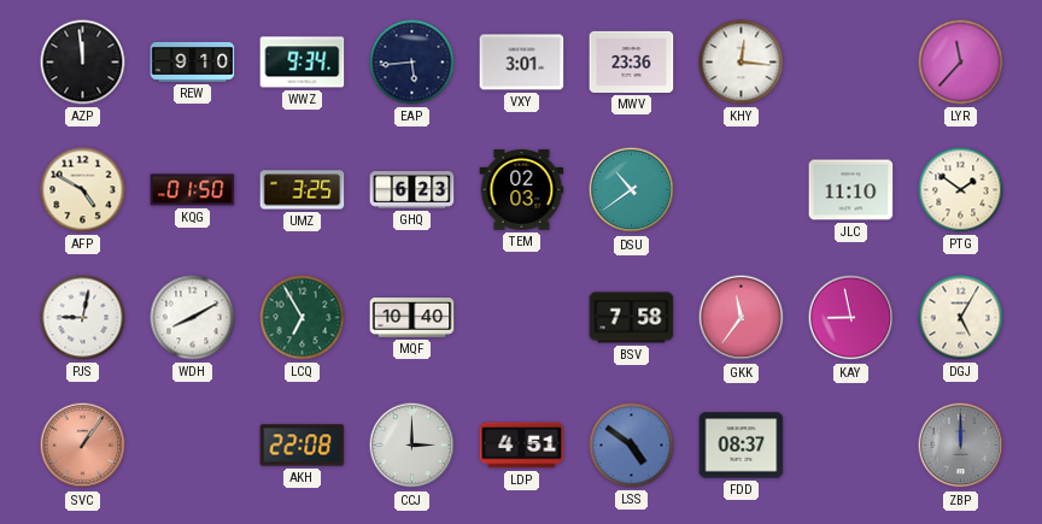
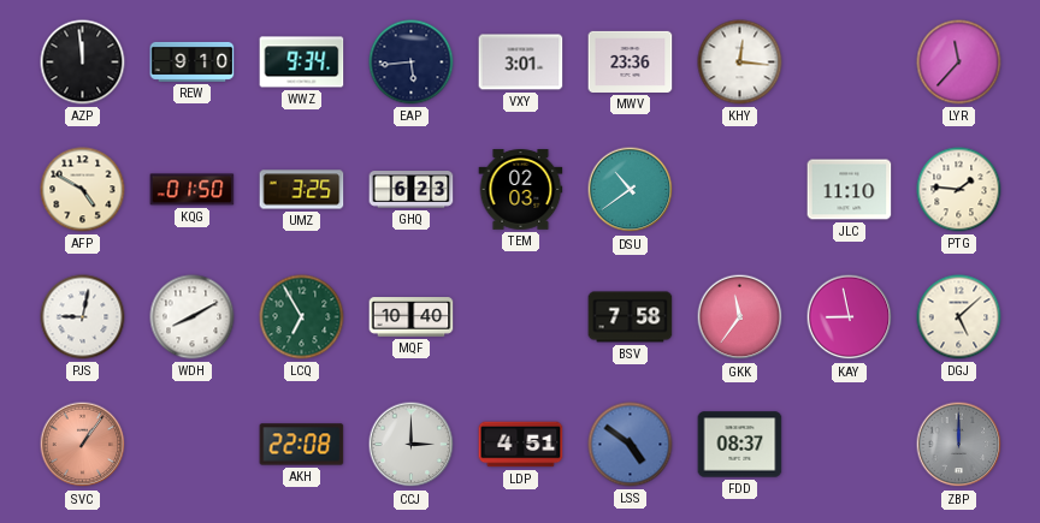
PTG: 1:51 -> 1:46
DGJ: 5:05 -> 5:08
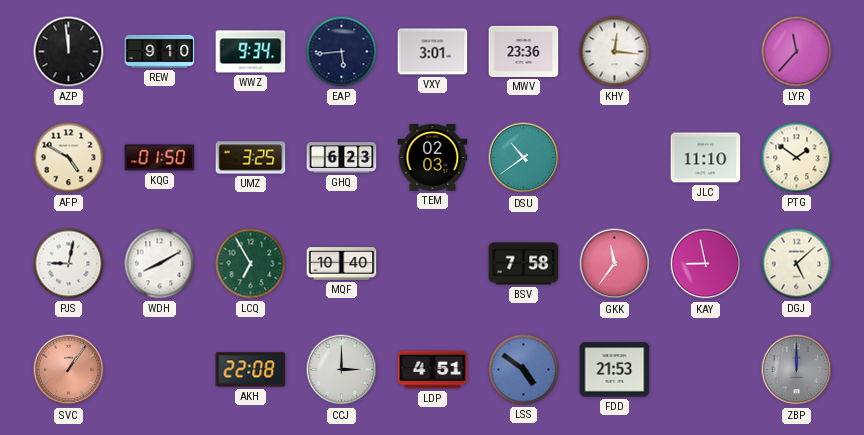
PTG: 1:46 -> 1:51
FDD: 08:37 -> 21:53
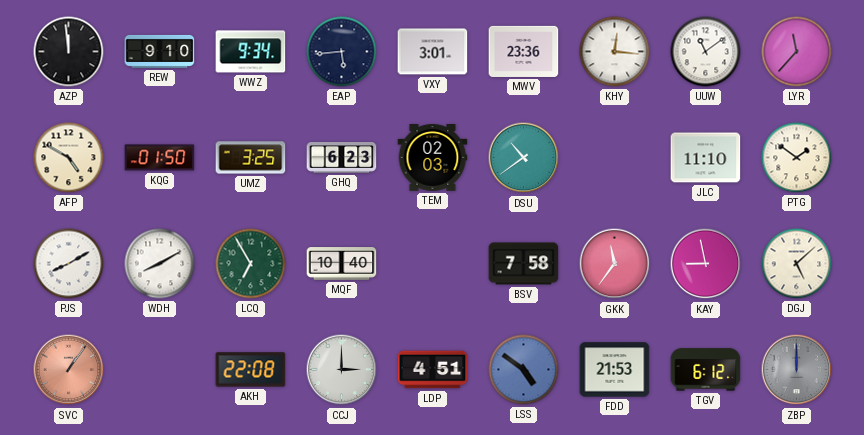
UUW: none -> 11:09
PJS: 9:02 -> 8:10
TGV: none -> 6:12
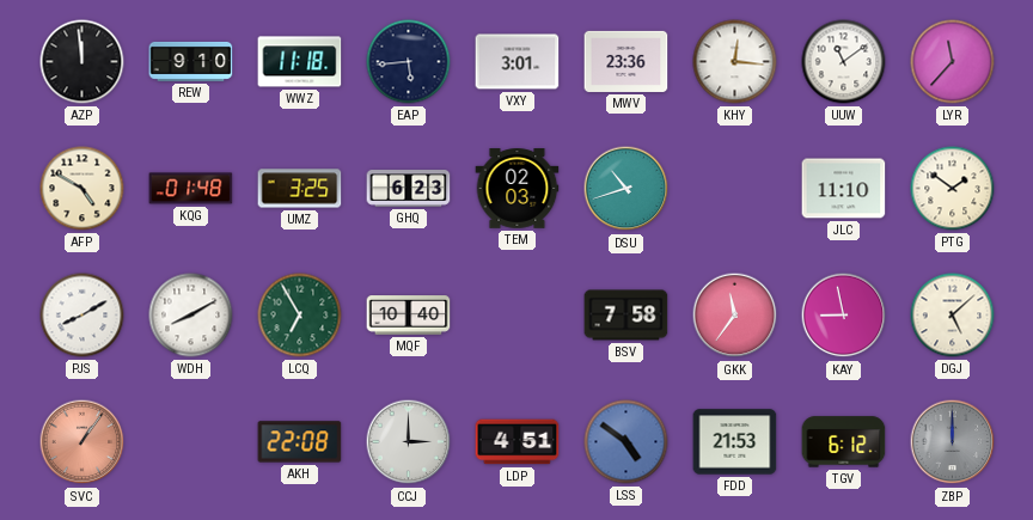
WWZ: 9:34 -> 11:18
KQG: 01:50 -> 01:48
DSU: 10:39 -> 10:42
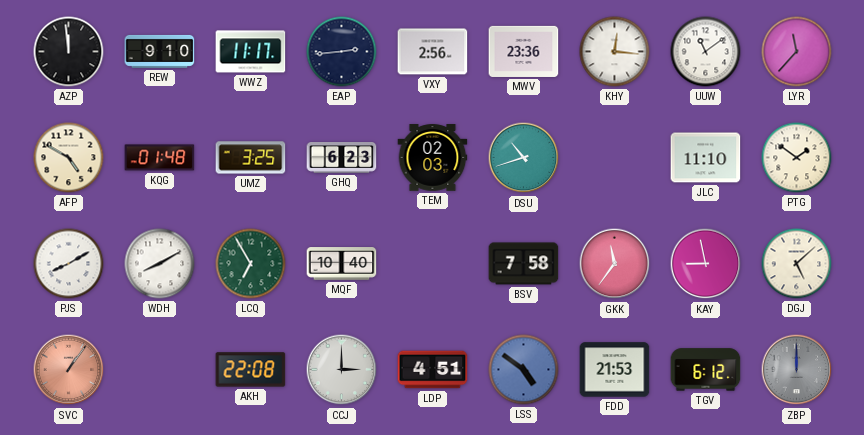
WWZ: 11:18 -> 11:17
EAP: 5:44 -> 2:44
VXY: 3:01 -> 2:56
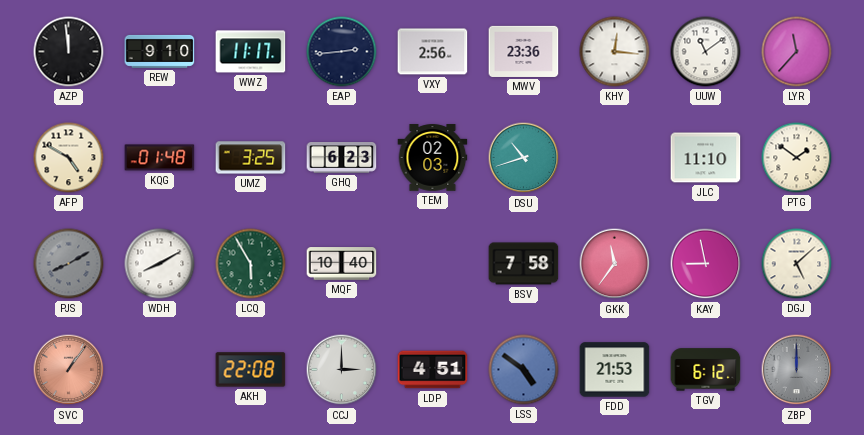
PJS dial: white -> grey
LCQ: 6:55 -> 5:55
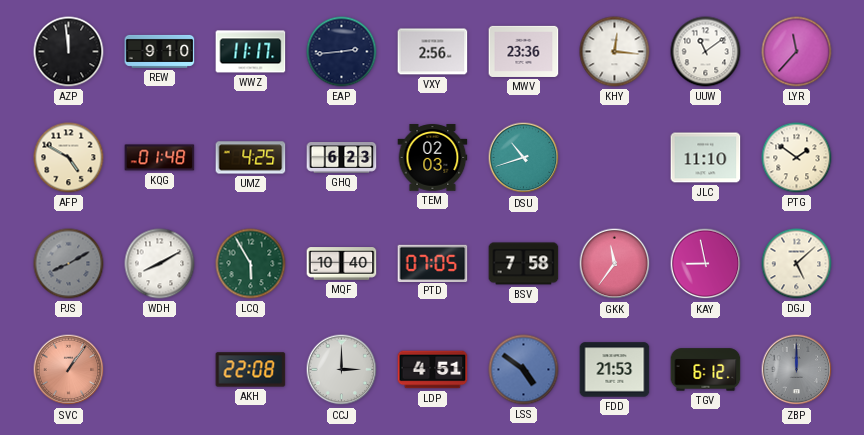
UMZ: 3:25 -> 4:25
PTD: none -> 07:05
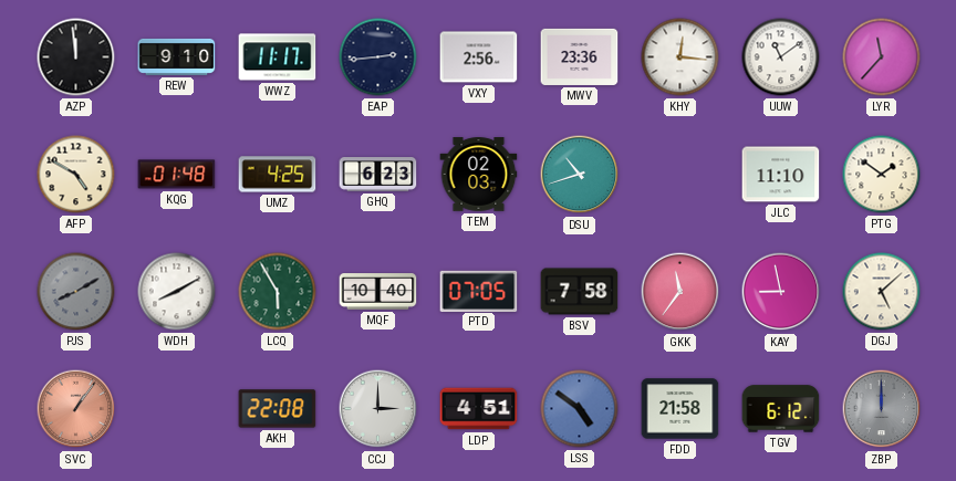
FDD: 21:53 -> 21:58
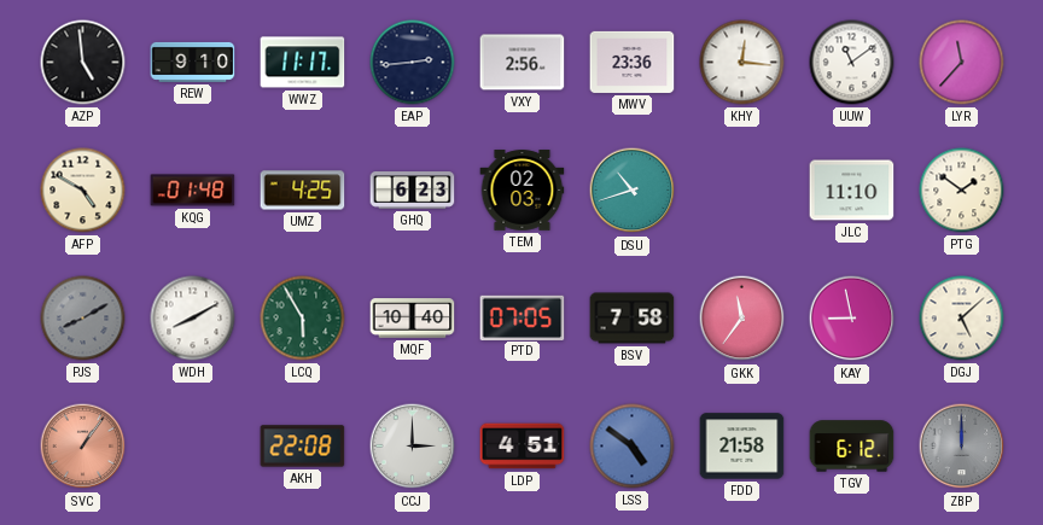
AZP: 11:59 -> 4:59
